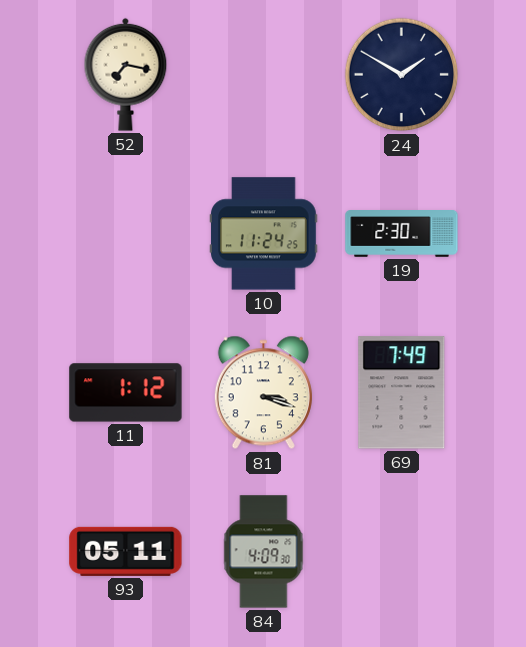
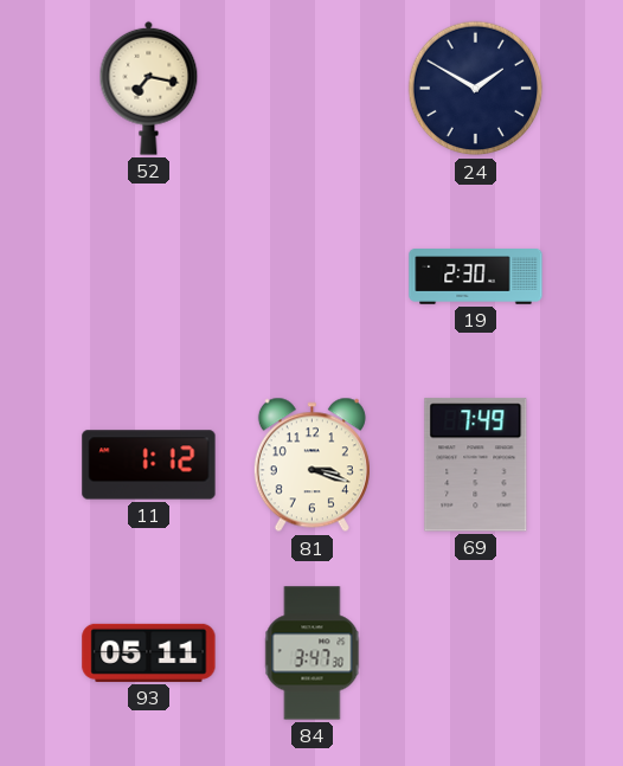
10: 11:24 -> none
84: 4:09 -> 3:47
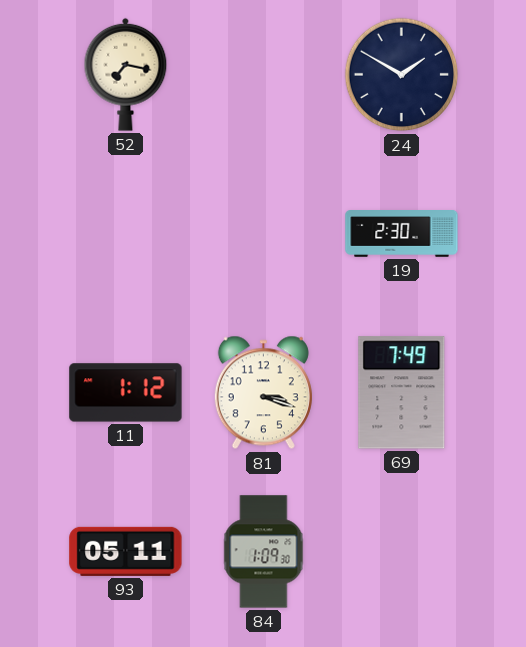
84: 3:47 -> 1:09
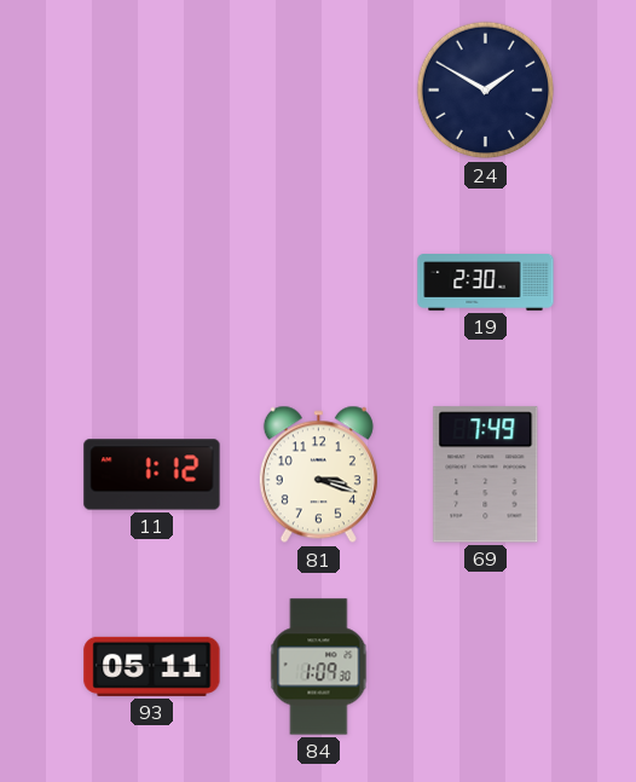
52: 7:17 -> none
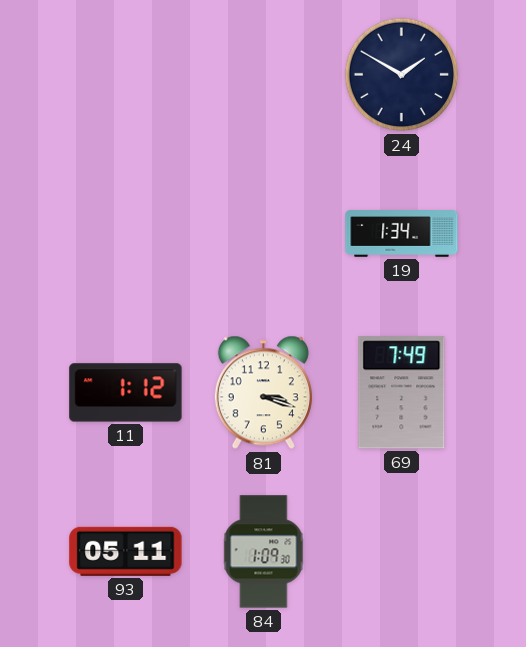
19: 2:30 -> 1:34
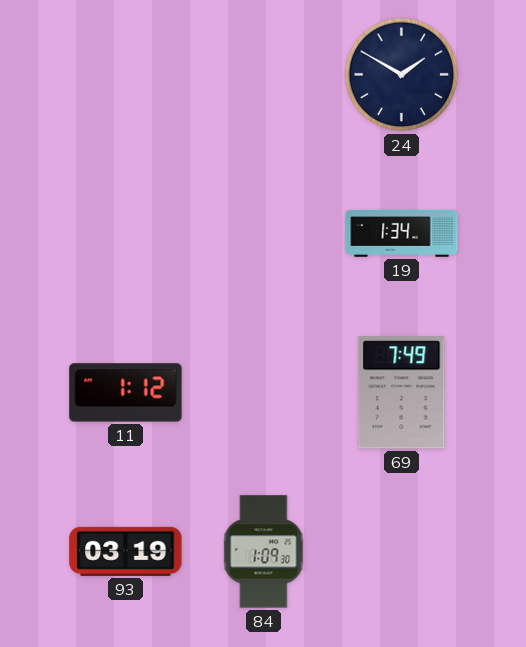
81: 3:18 -> none
93: 05:11 -> 03:19
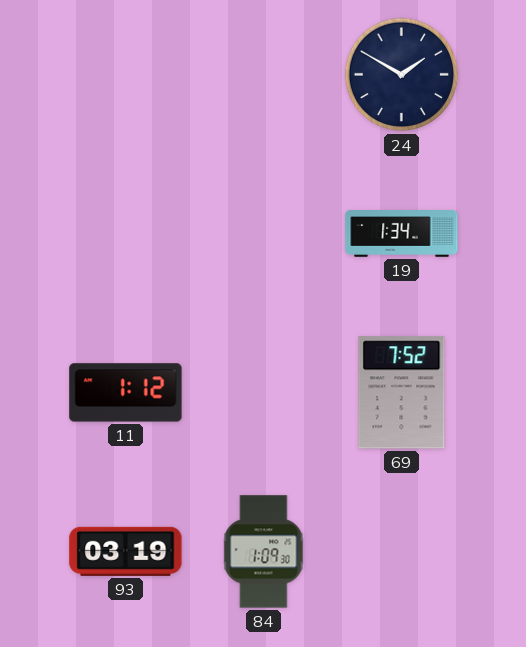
69: 7:49 -> 7:52
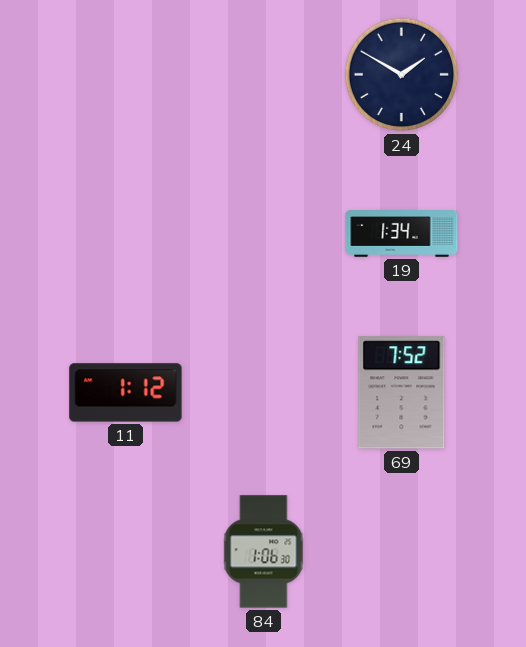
93: 03:19 -> none
84: 1:09 -> 1:06
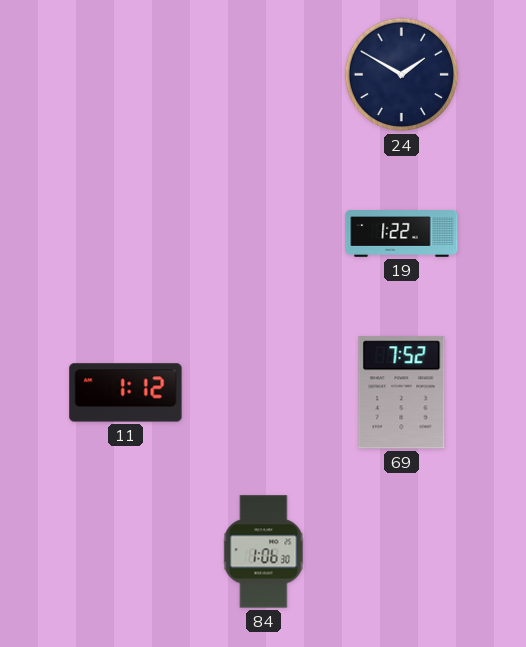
19: 1:34 -> 1:22
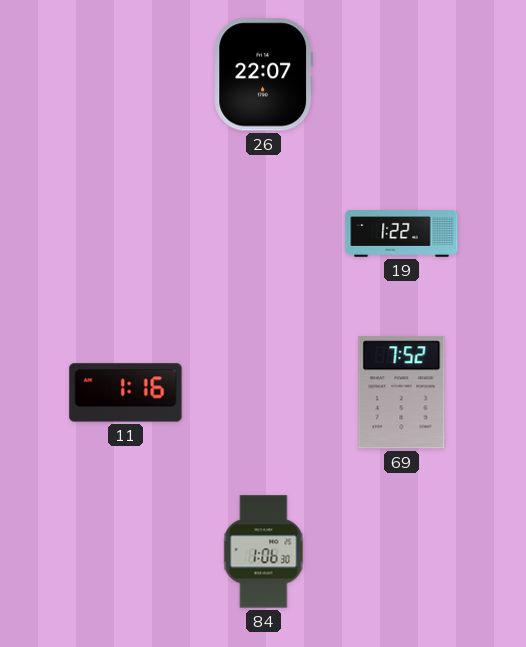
26: none -> 22:07
24: 1:50 -> none
11: 1:12 -> 1:16
